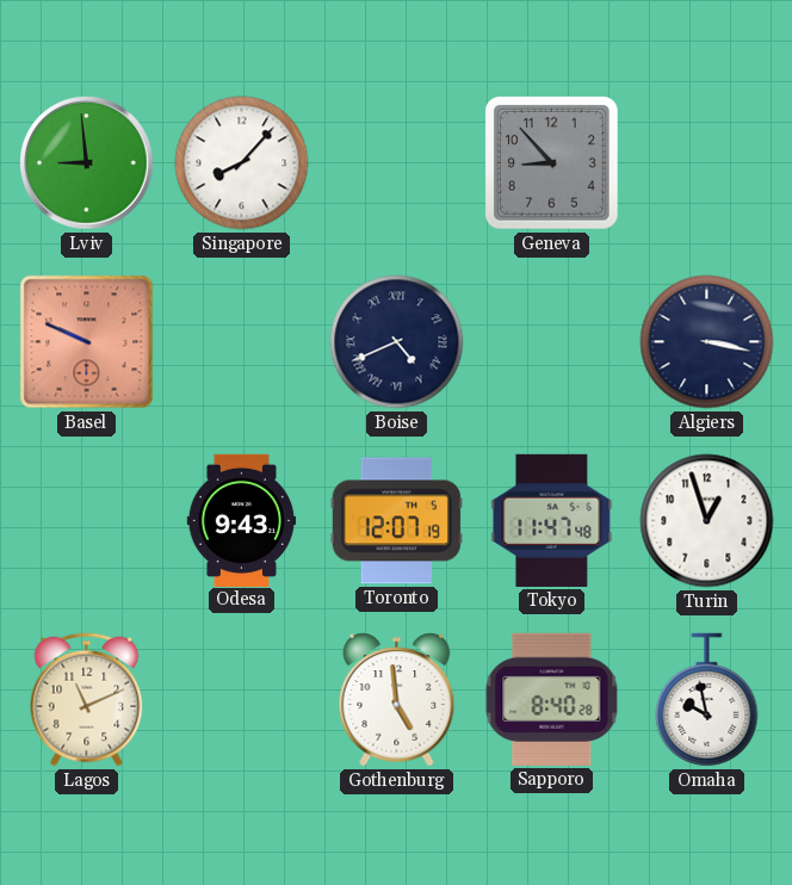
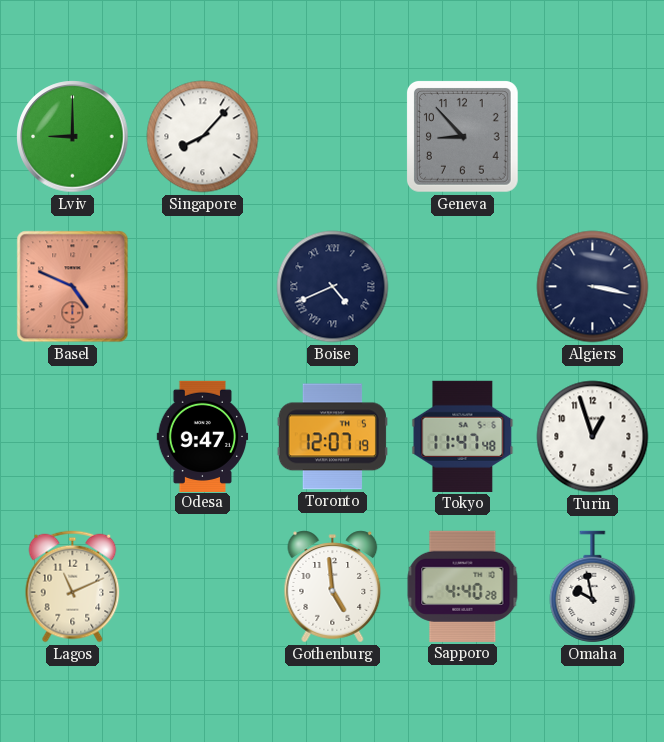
Lviv: 8:59 -> 9:00
Basel: 9:49 -> 4:49
Odesa: 9:43 -> 9:47
Sapporo: 8:40 -> 4:40
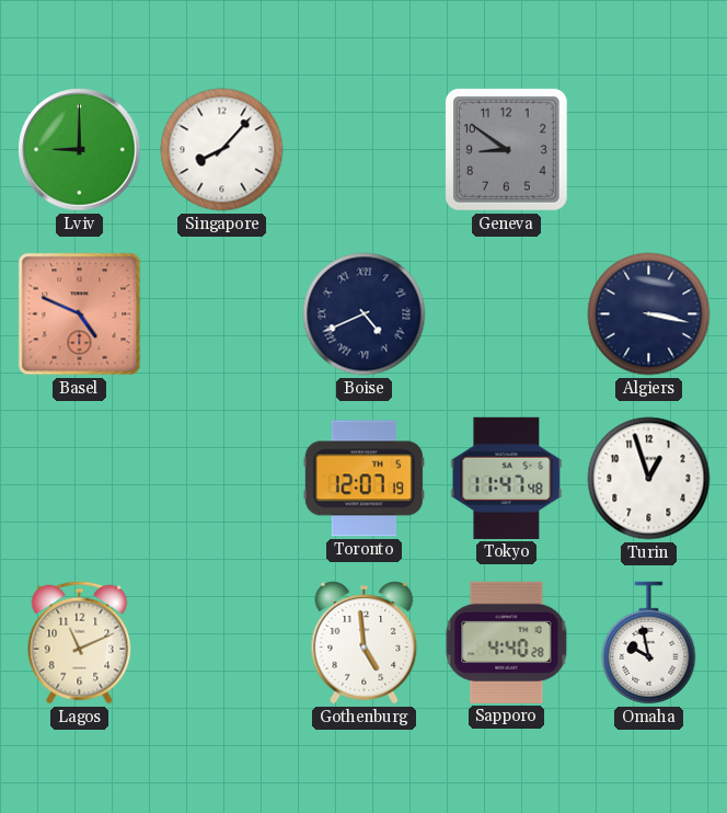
Geneva: 8:53 -> 8:51
Odesa: 9:47 -> none
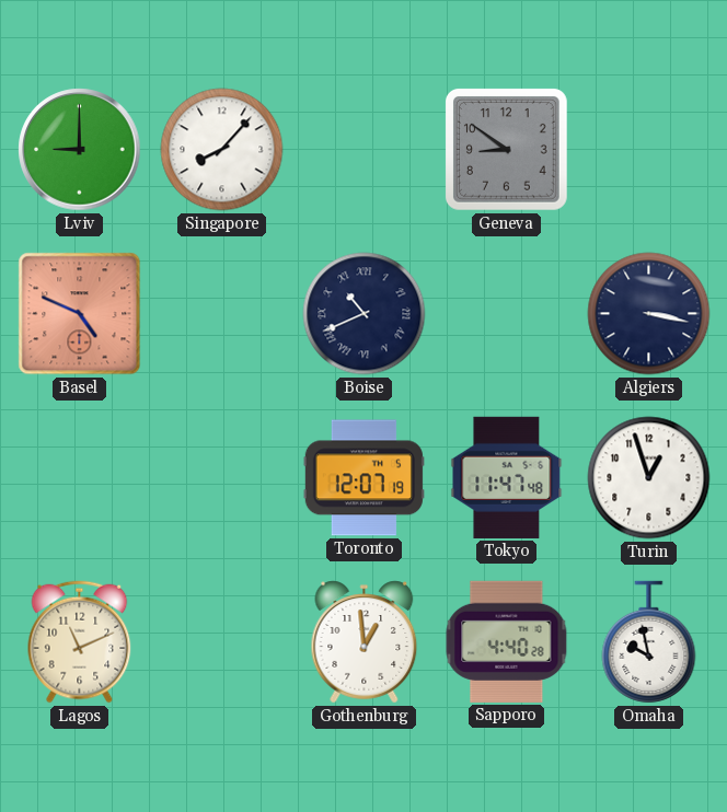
Boise: 4:41 -> 10:41
Gothenburg: 4:59 -> 12:59
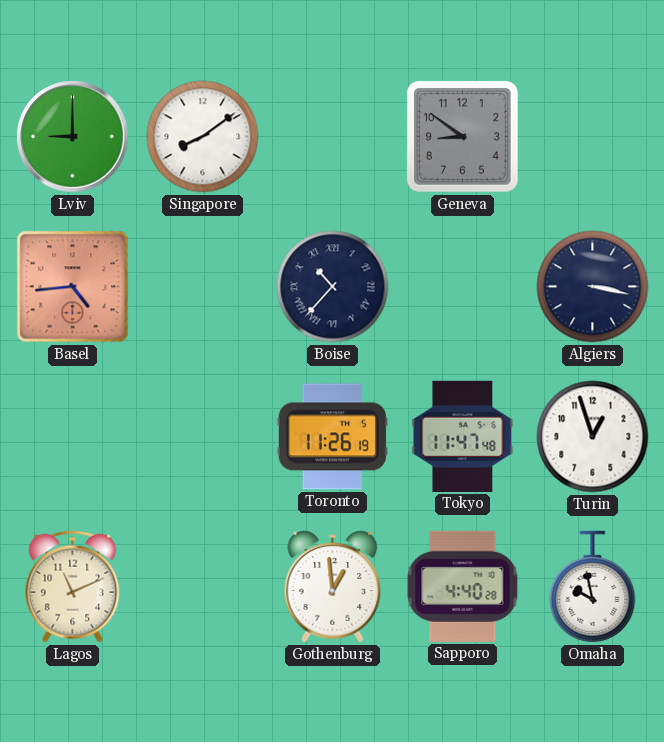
Singapore: 8:07 -> 8:09
Basel: 4:49 -> 4:44
Boise: 10:41 -> 10:37
Toronto: 12:07 -> 11:26
